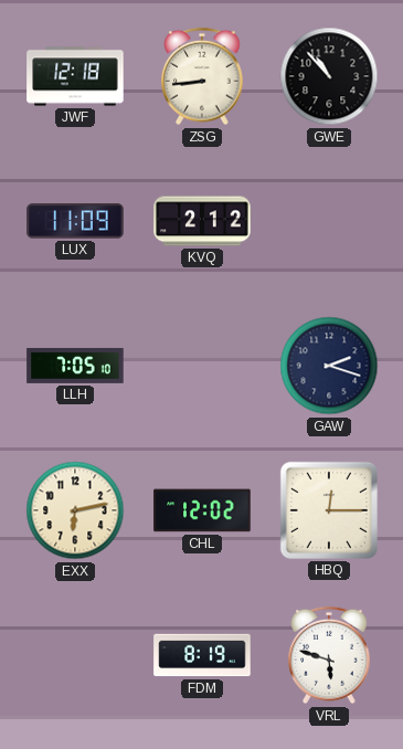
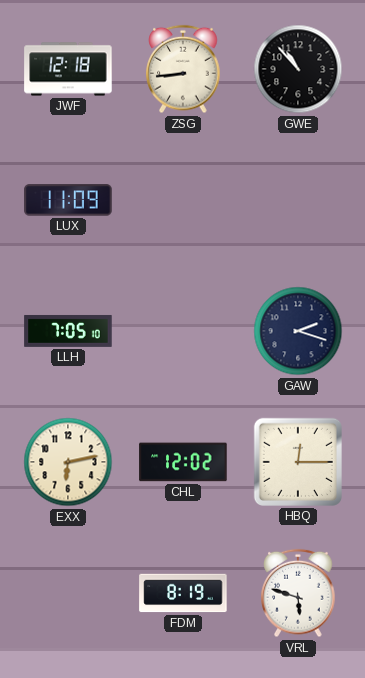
KVQ: 2:12 -> none
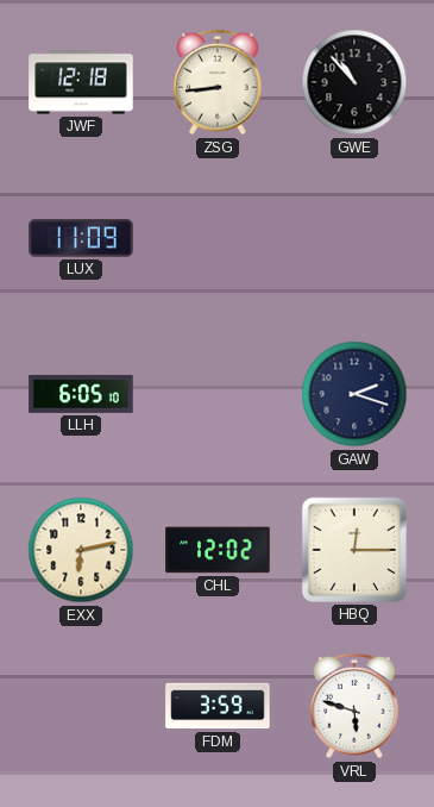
LLH: 7:05 -> 6:05
FDM: 8:19 -> 3:59
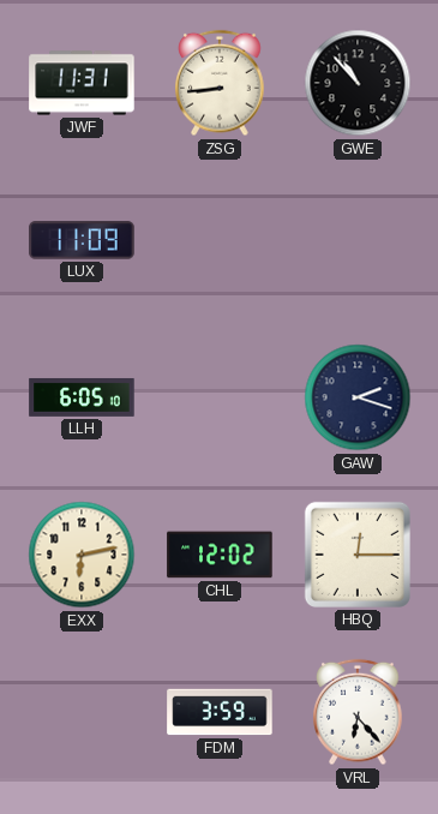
JWF: 12:18 -> 11:31
VRL: 5:48 -> 6:23
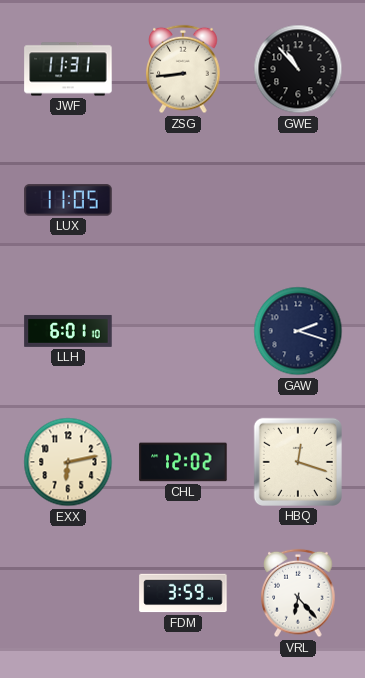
LUX: 11:09 -> 11:05
LLH: 6:05 -> 6:01
HBQ: 12:15 -> 12:18
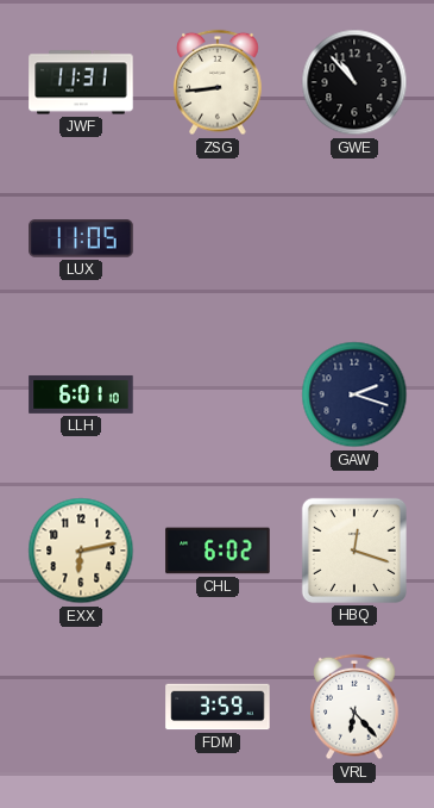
CHL: 12:02 -> 6:02
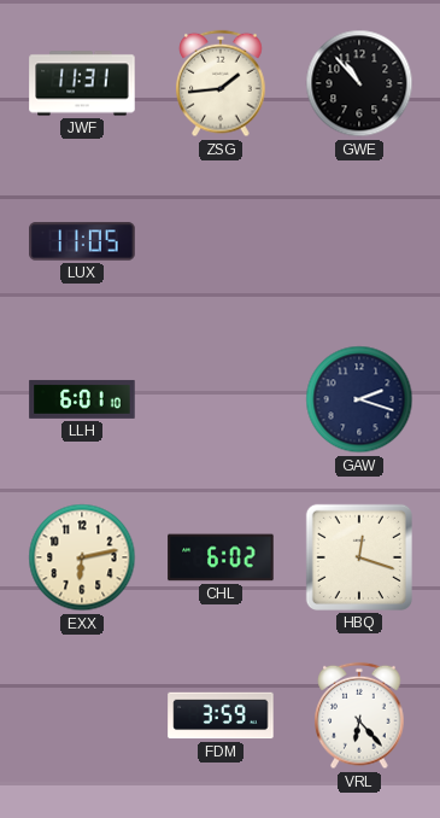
ZSG: 8:44 -> 1:44
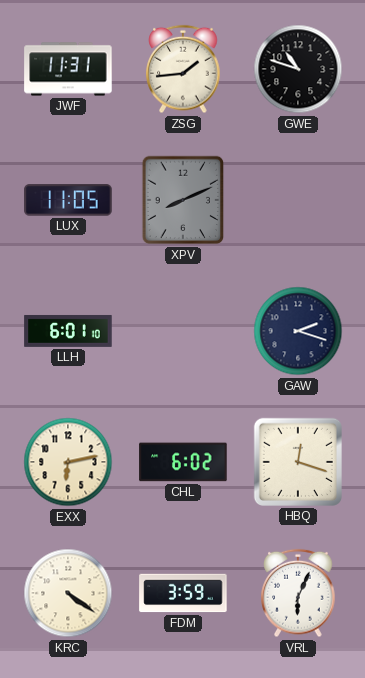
GWE: 10:53 -> 10:48
XPV: none -> 8:11
KRC: none -> 4:21
VRL: 6:23 -> 6:04
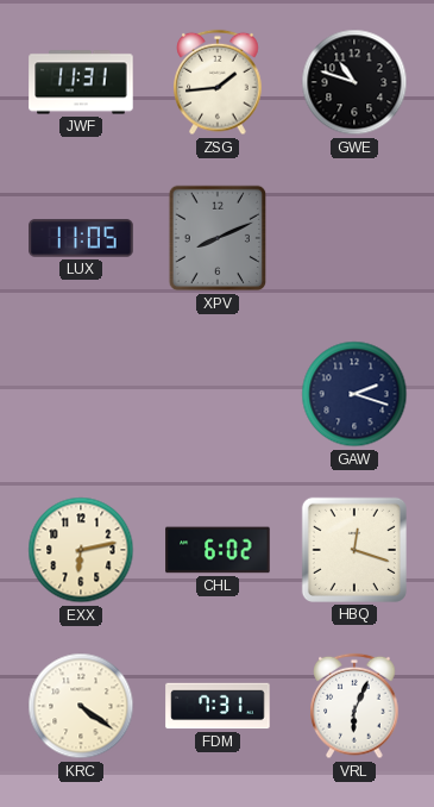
LLH: 6:01 -> none
FDM: 3:59 -> 7:31
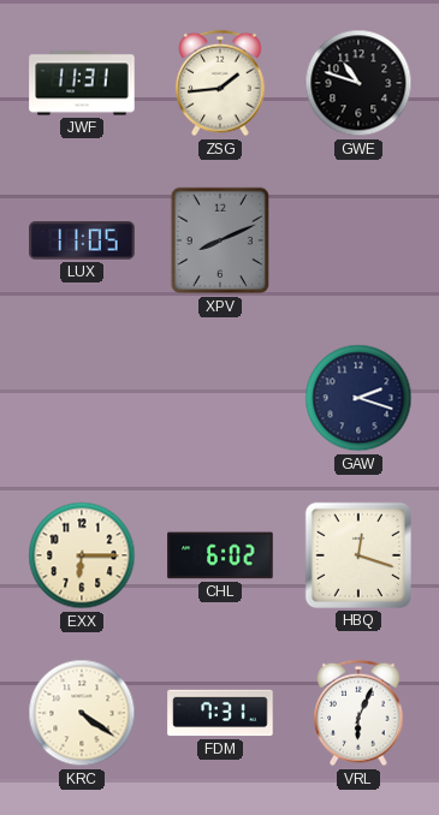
EXX: 6:13 -> 6:15
